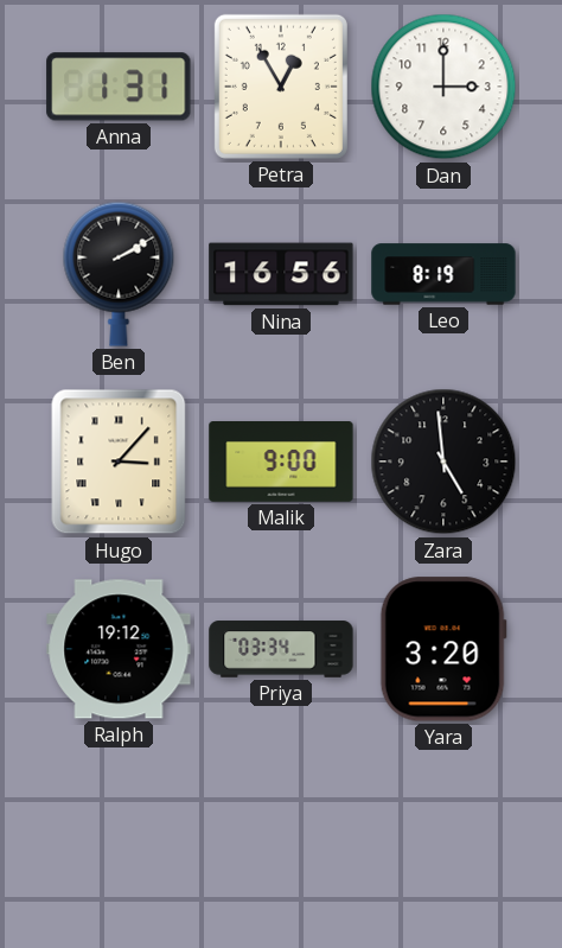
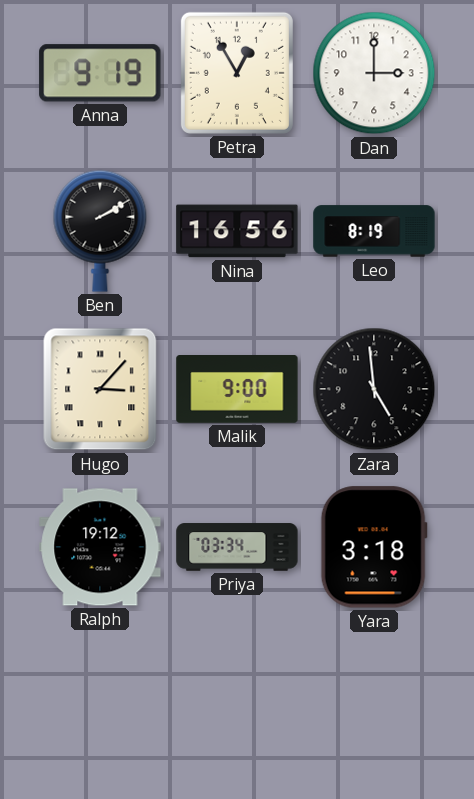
Anna: 1:31 -> 9:19
Yara: 3:20 -> 3:18
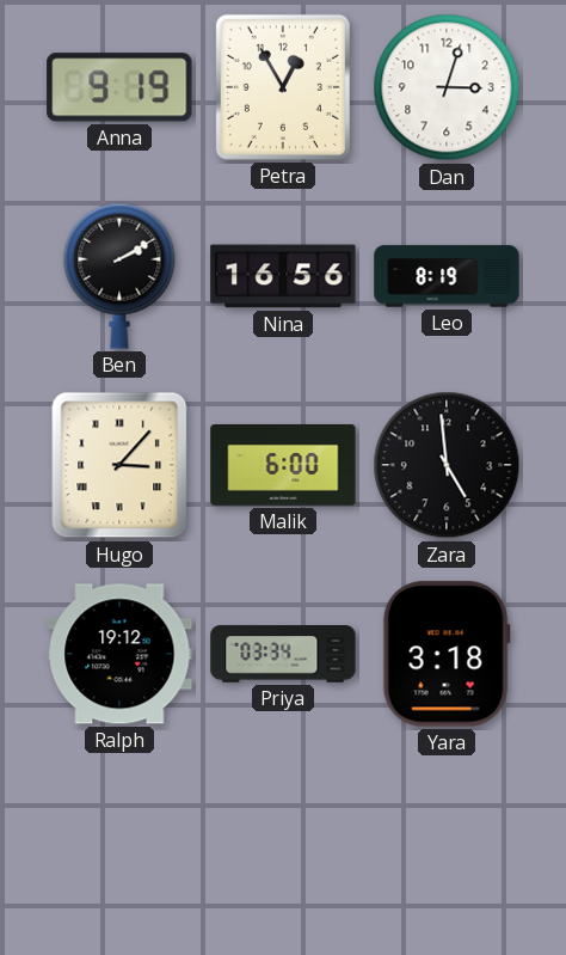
Dan: 3:00 -> 3:03
Malik: 9:00 -> 6:00
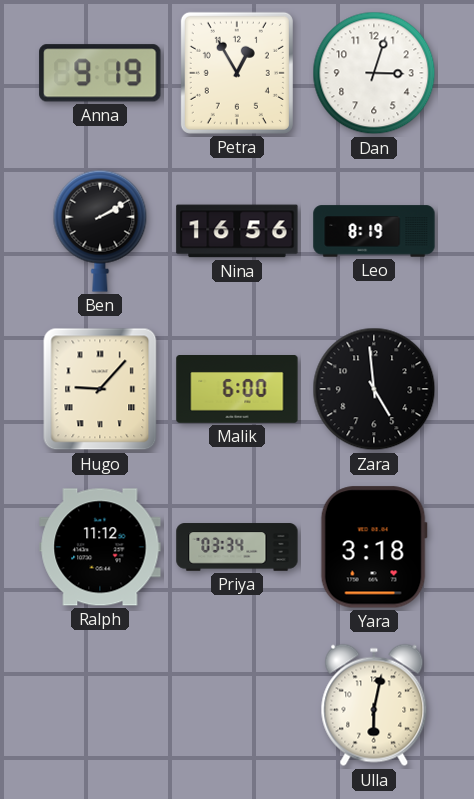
Hugo: 3:07 -> 9:07
Ralph: 19:12 -> 11:12
Ulla: none -> 6:02
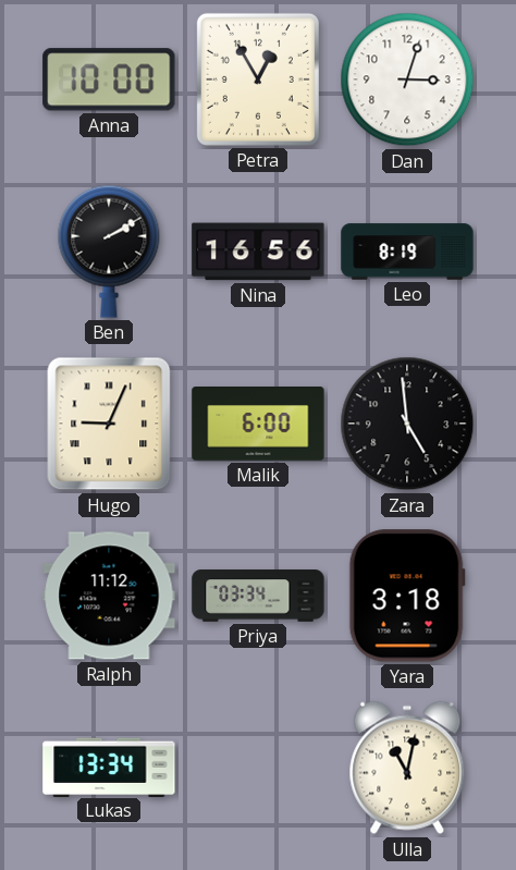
Anna: 9:19 -> 10:00
Hugo: 9:07 -> 9:04
Lukas: none -> 13:34
Ulla: 6:02 -> 11:02
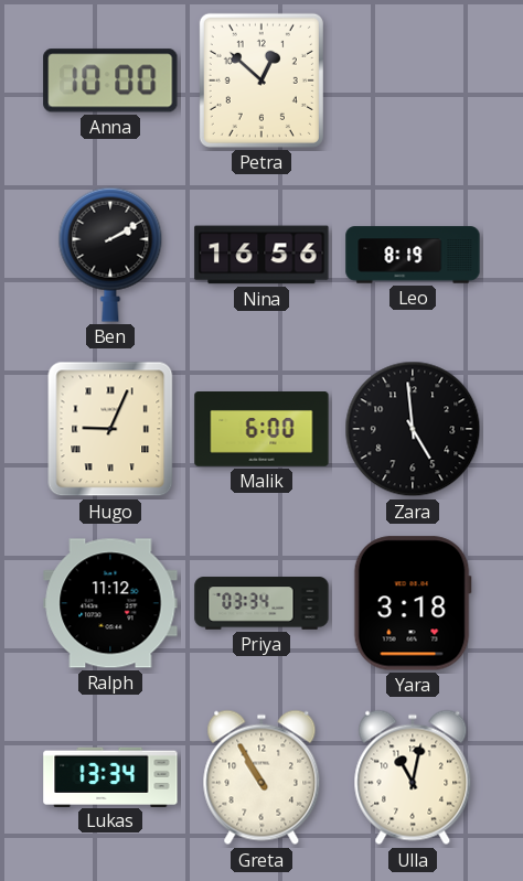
Petra: 12:55 -> 12:52
Dan: 3:03 -> none
Greta: none -> 10:55
